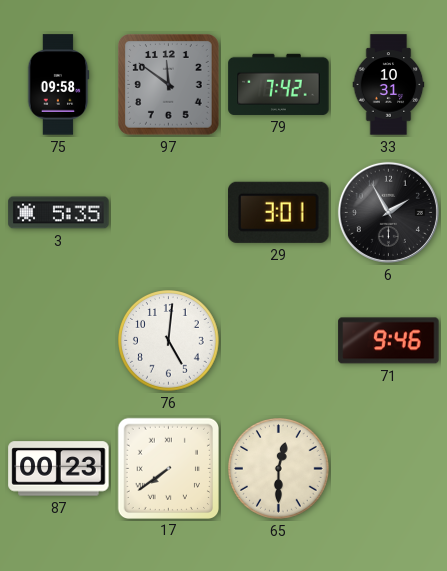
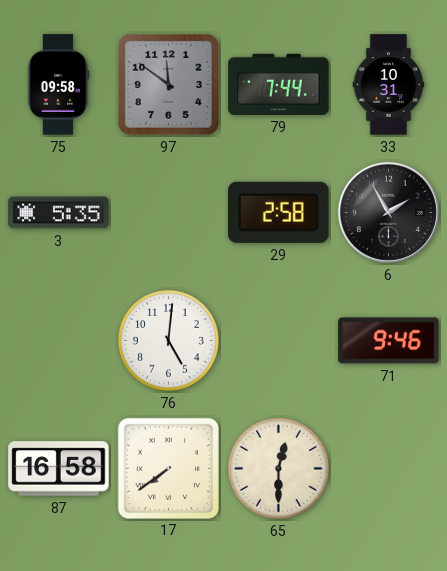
79: 7:42 -> 7:44
29: 3:01 -> 2:58
87: 00:23 -> 16:58
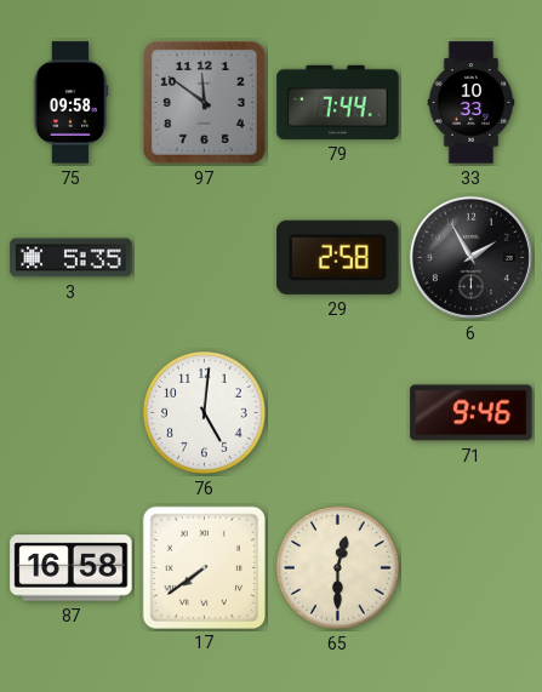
33: 10:31 -> 10:33
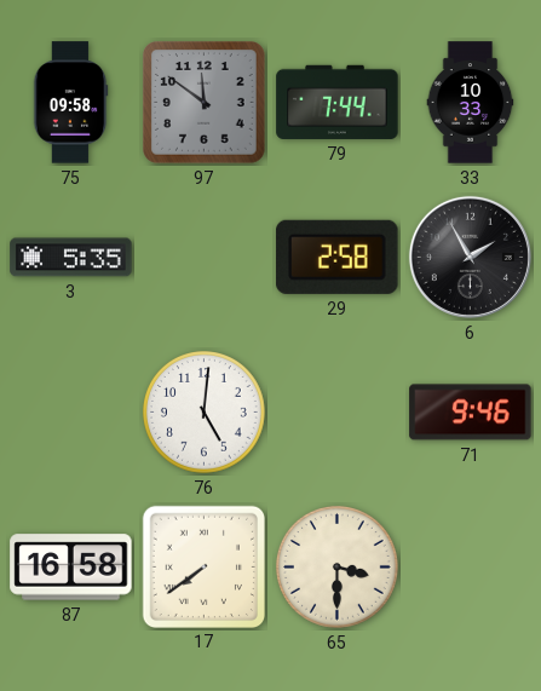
65: 12:30 -> 3:30
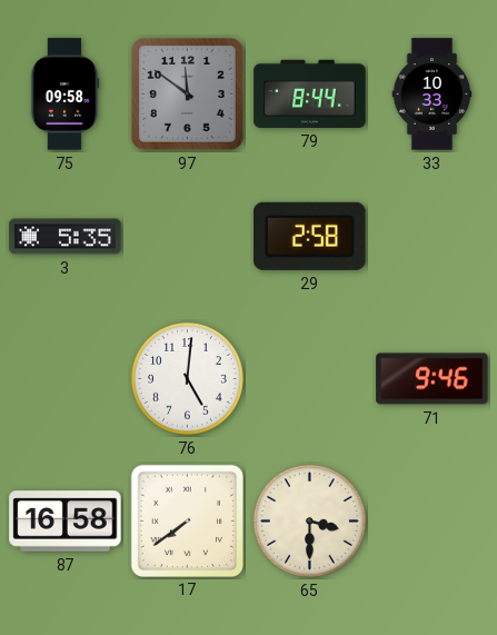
79: 7:44 -> 8:44
6: 1:55 -> none
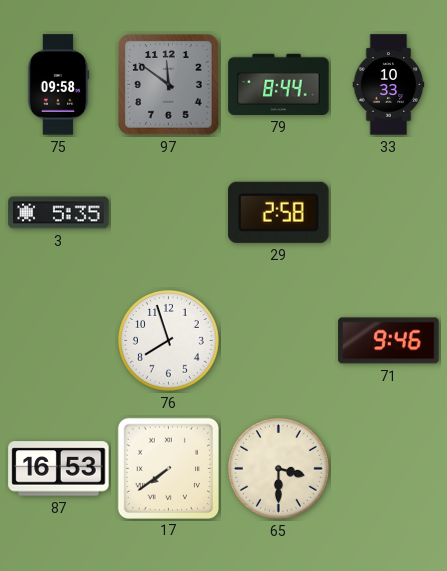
76: 5:01 -> 7:57
87: 16:58 -> 16:53
